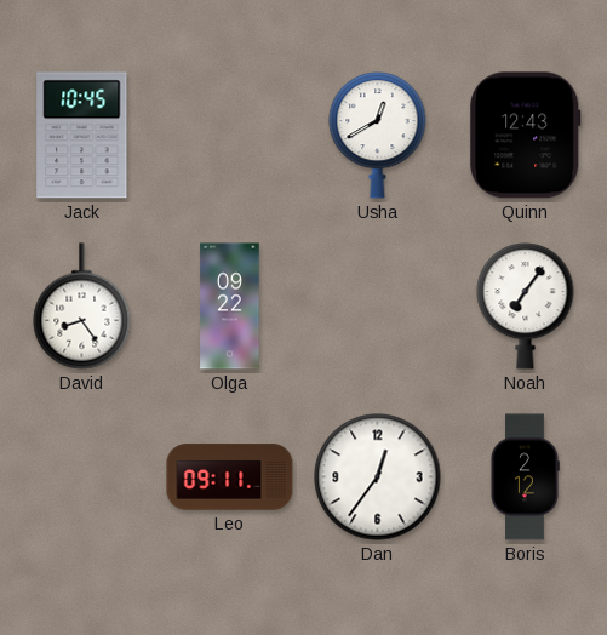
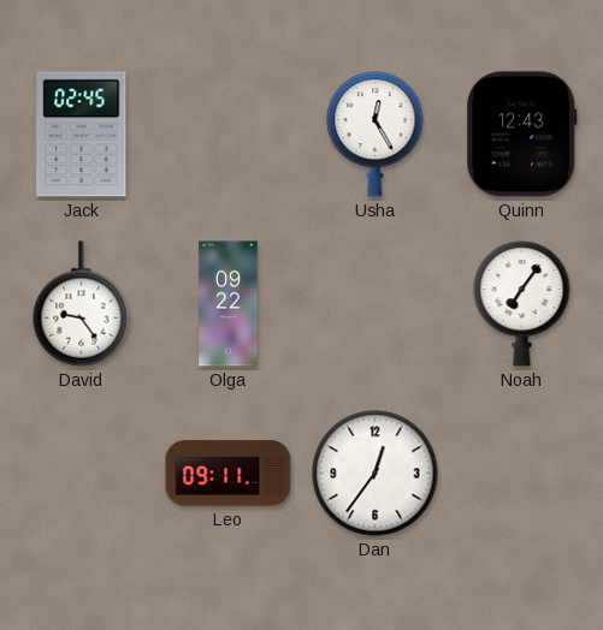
Jack: 10:45 -> 02:45
Usha: 12:40 -> 12:25
David: 8:24 -> 9:24
Boris: 2:12 -> none
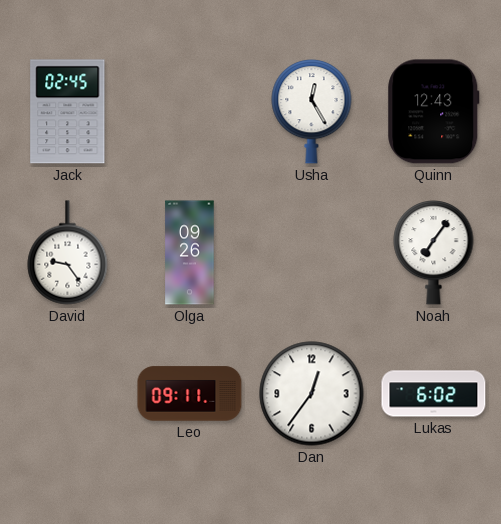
Olga: 09:22 -> 09:26
Lukas: none -> 6:02
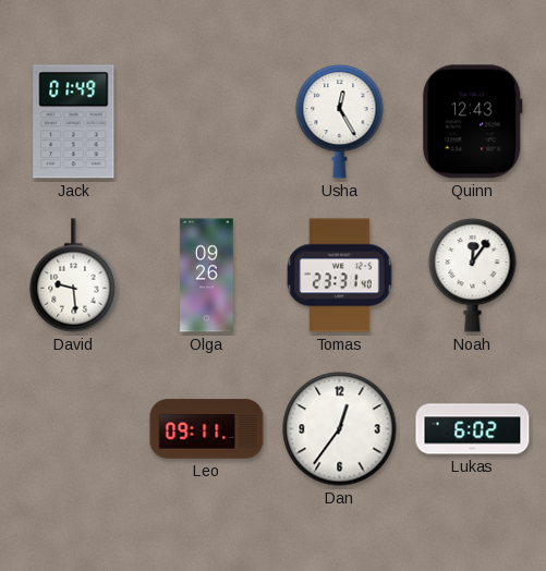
Jack: 02:45 -> 01:49
David: 9:24 -> 9:29
Tomas: none -> 23:31
Noah: 7:06 -> 12:06
